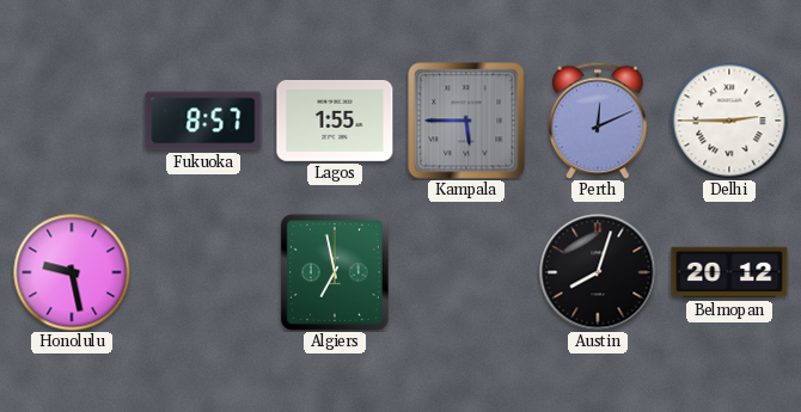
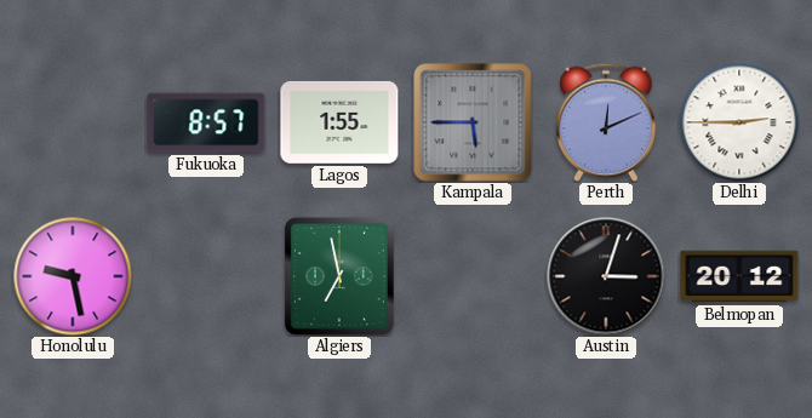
Austin: 8:03 -> 3:03
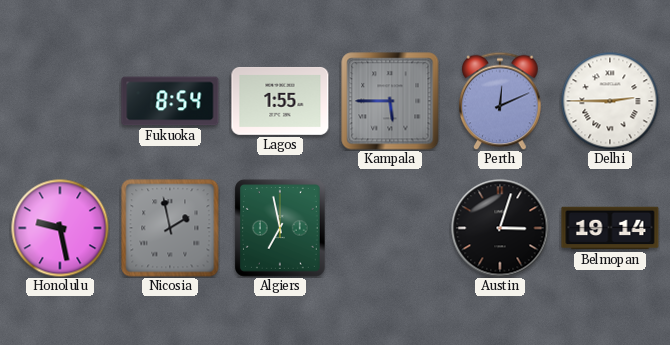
Fukuoka: 8:57 -> 8:54
Nicosia: none -> 1:58
Belmopan: 20:12 -> 19:14
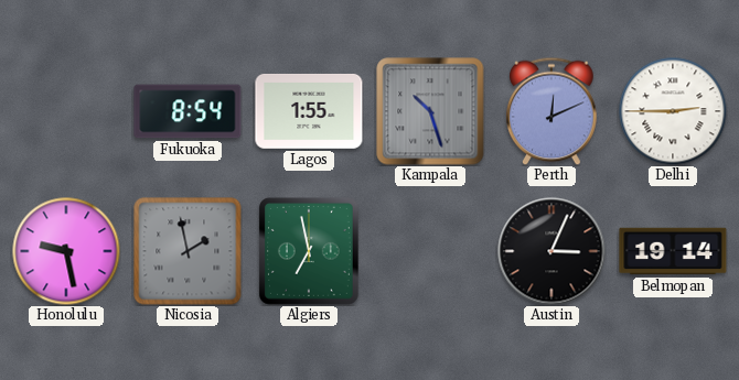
Kampala: 5:45 -> 10:27
Austin: 3:03 -> 3:04
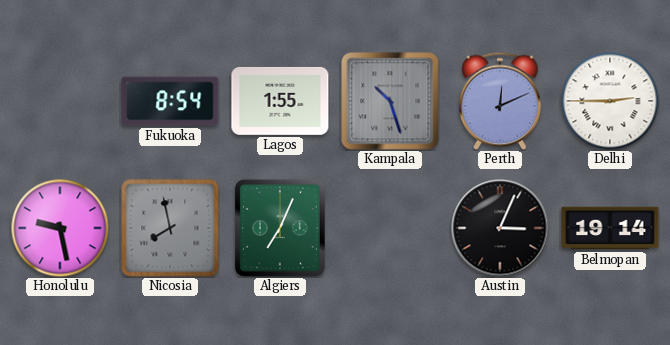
Nicosia: 1:58 -> 7:58
Algiers: 6:58 -> 7:04
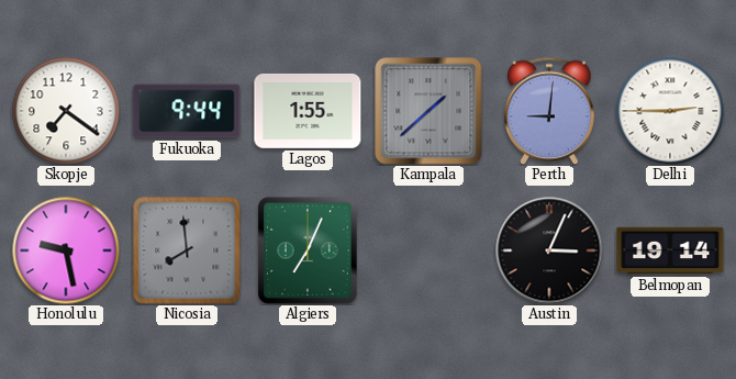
Skopje: none -> 7:21
Fukuoka: 8:54 -> 9:44
Kampala: 10:27 -> 1:38
Perth: 12:11 -> 9:01
Nicosia: 7:58 -> 7:59
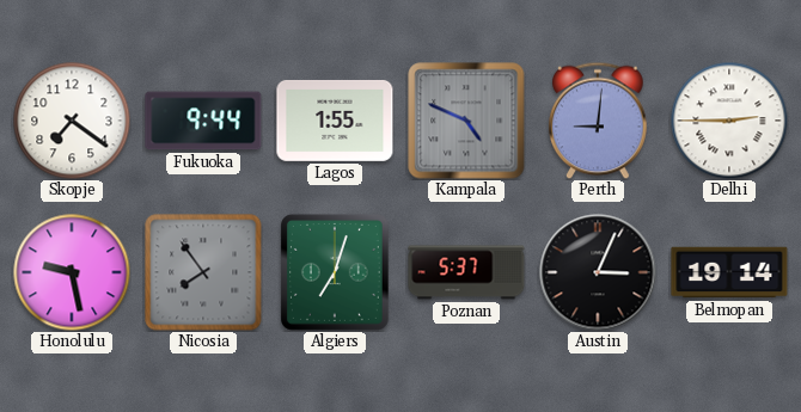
Kampala: 1:38 -> 4:49
Nicosia: 7:59 -> 7:54
Algiers: 7:04 -> 7:03
Poznan: none -> 5:37
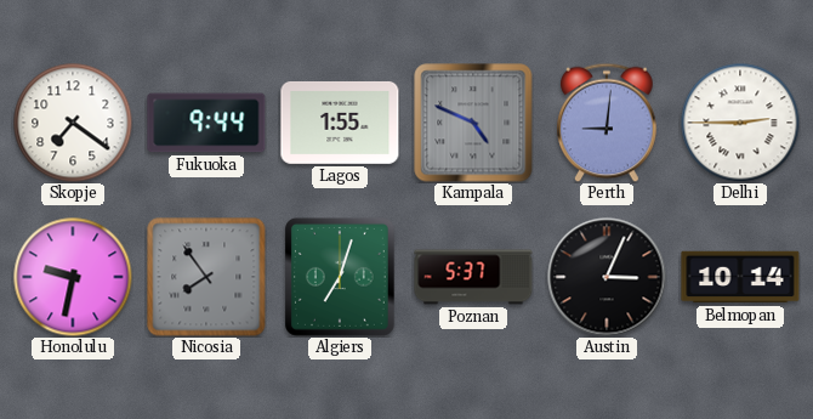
Honolulu: 9:28 -> 9:32
Belmopan: 19:14 -> 10:14
